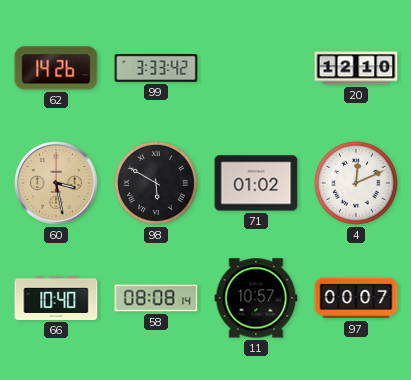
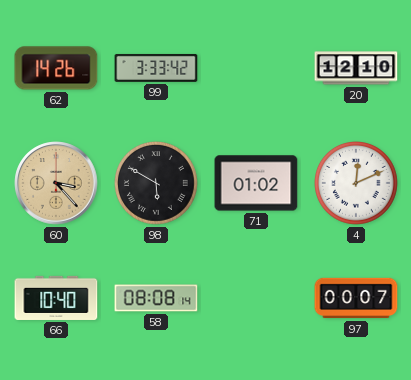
60: 3:28 -> 3:23
11: 10:57 -> none
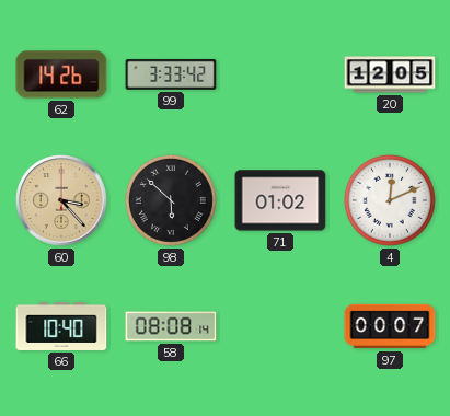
20: 12:10 -> 12:05
98: 5:50 -> 5:52
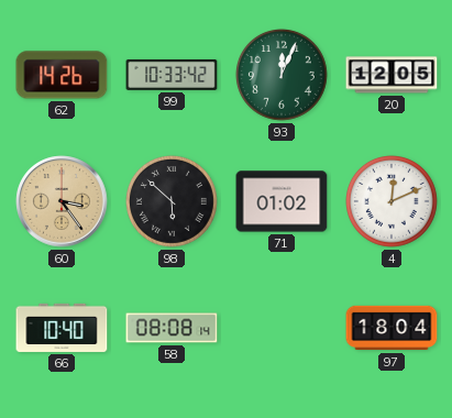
99: 3:33 -> 10:33
93: none -> 12:04
60: 3:23 -> 3:24
97: 00:07 -> 18:04
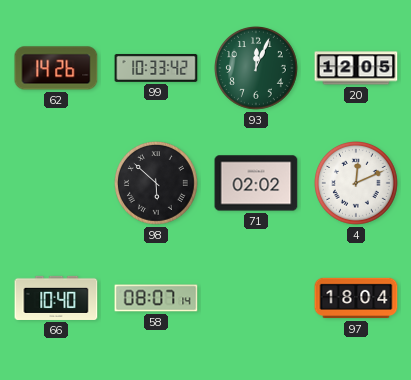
60: 3:24 -> none
71: 01:02 -> 02:02
58: 08:08 -> 08:07
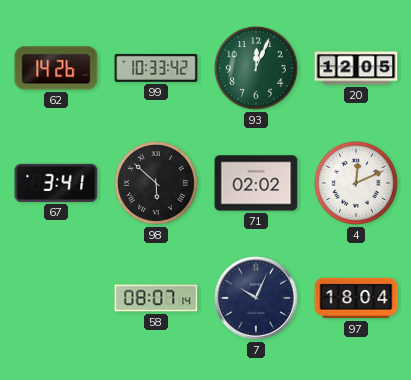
67: none -> 3:41
66: 10:40 -> none
7: none -> 10:04
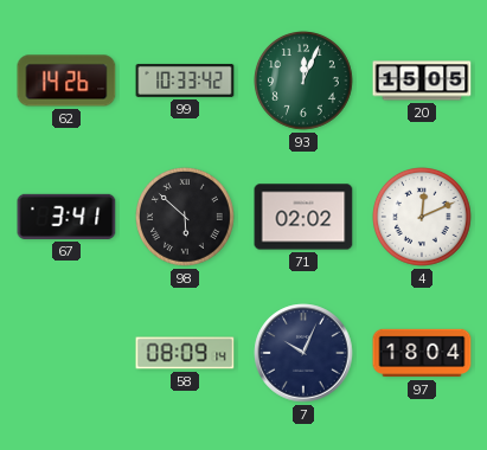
20: 12:05 -> 15:05
58: 08:07 -> 08:09
